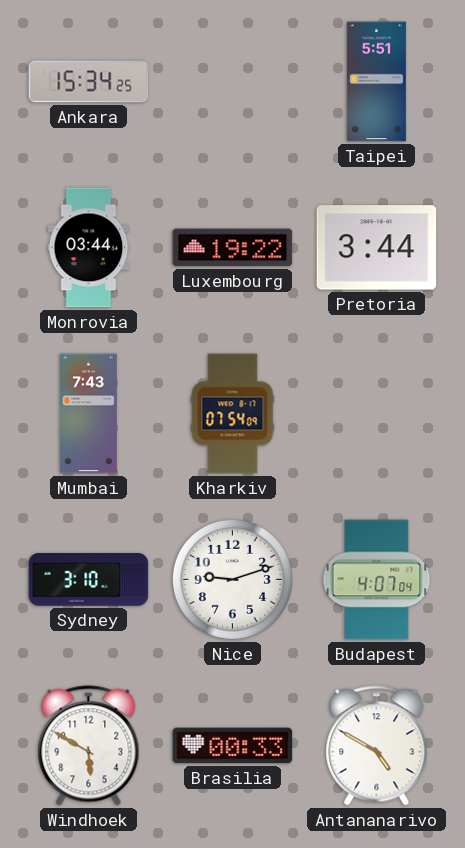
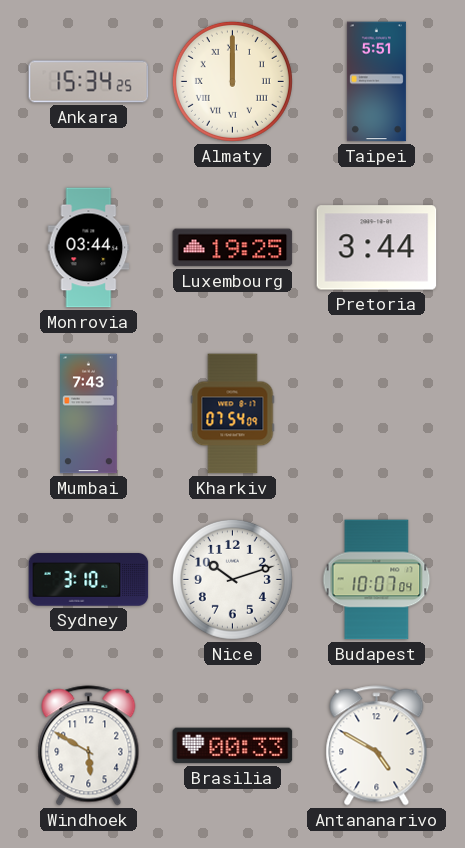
Almaty: none -> 12:00
Luxembourg: 19:22 -> 19:25
Nice: 9:12 -> 10:12
Budapest: 4:07 -> 10:07
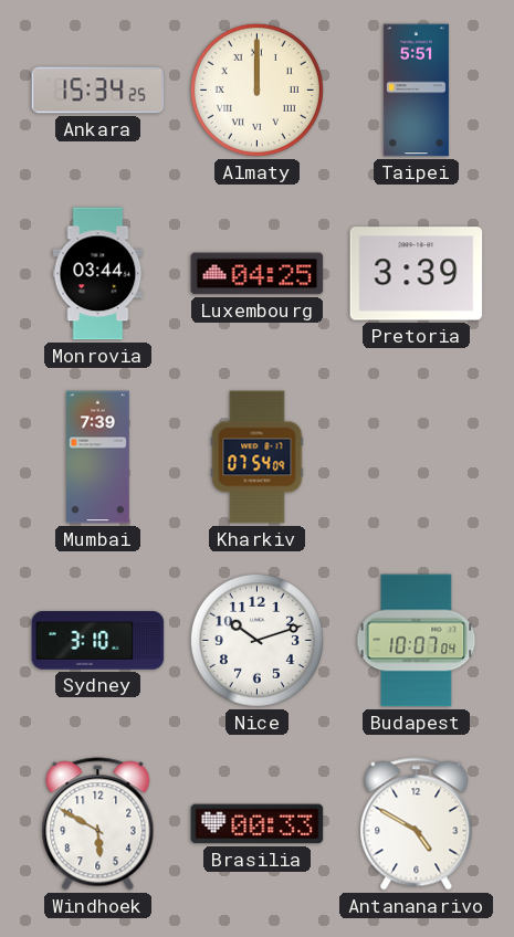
Luxembourg: 19:25 -> 04:25
Pretoria: 3:44 -> 3:39
Mumbai: 7:43 -> 7:39
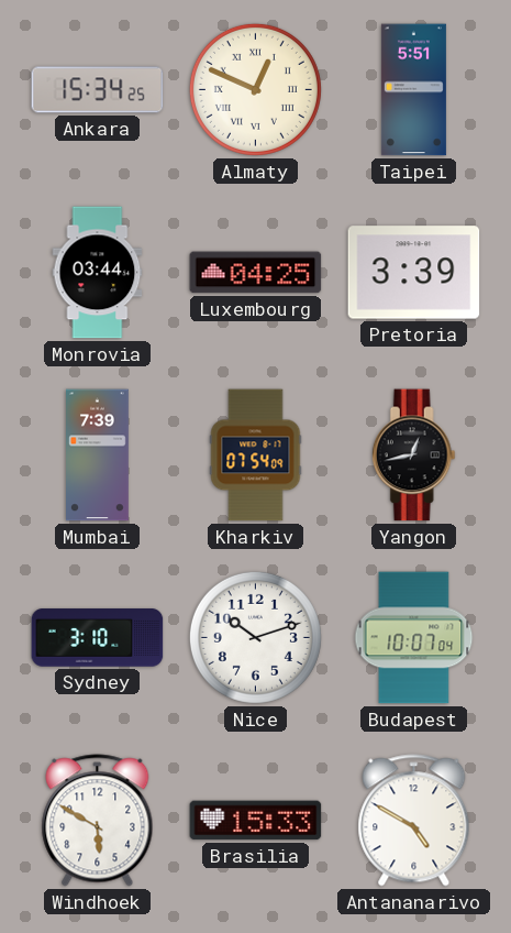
Almaty: 12:00 -> 12:49
Yangon: none -> 12:43
Brasilia: 00:33 -> 15:33
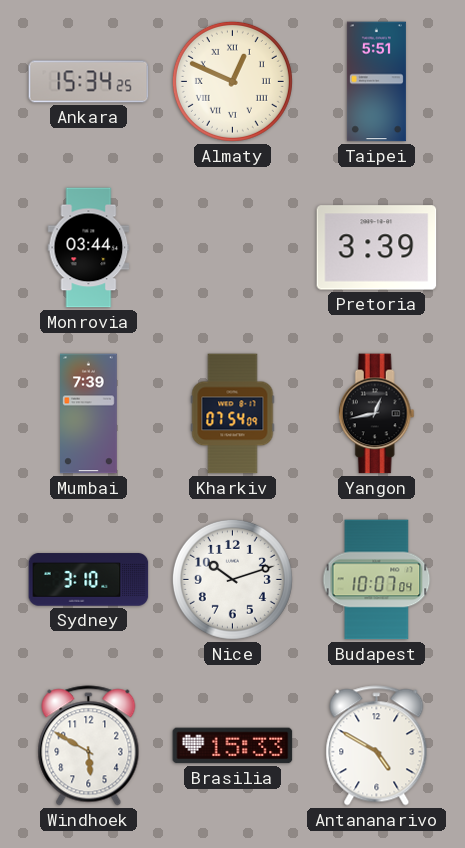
Luxembourg: 04:25 -> none
